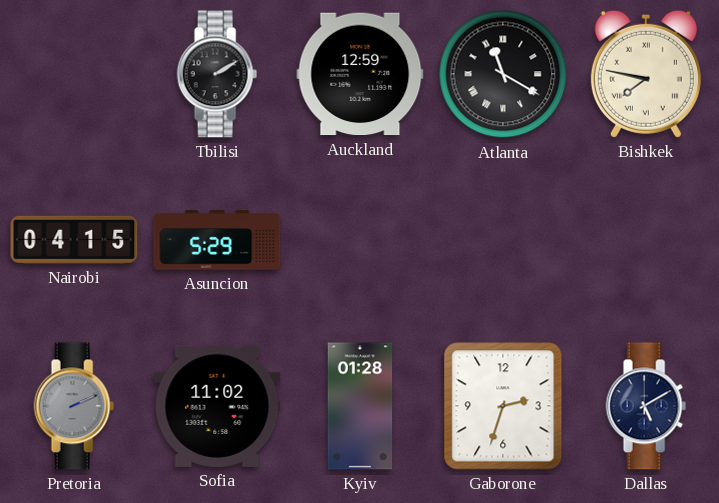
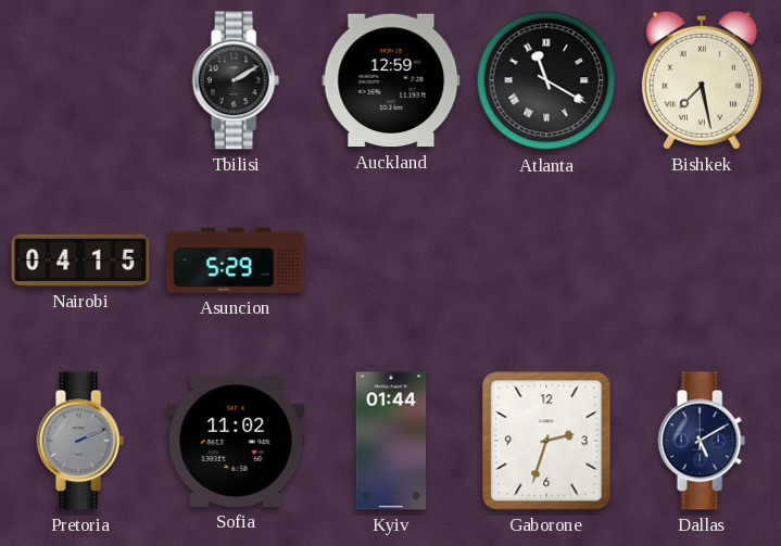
Bishkek: 7:47 -> 7:28
Kyiv: 01:28 -> 01:44
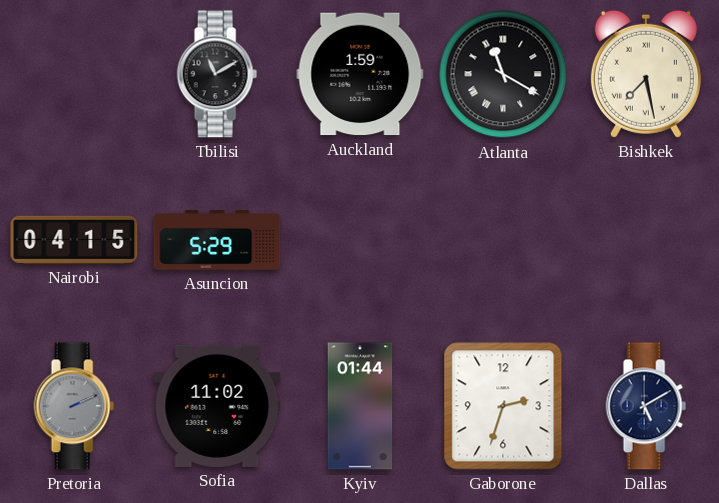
Tbilisi: 2:10 -> 11:10
Auckland: 12:59 -> 1:59
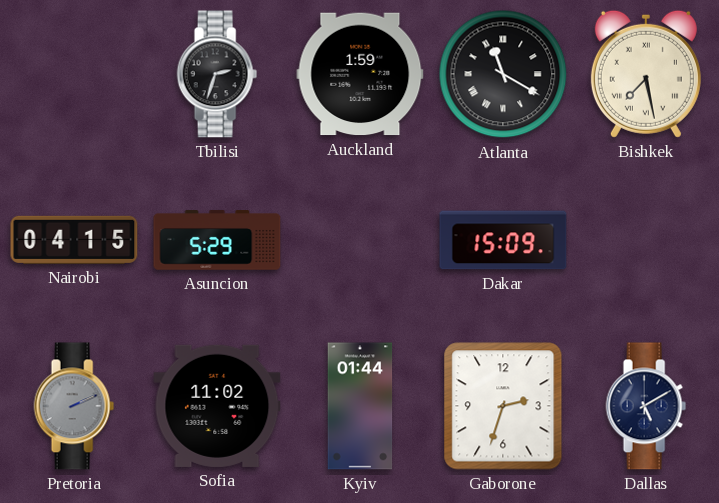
Tbilisi: 11:10 -> 2:33
Dakar: none -> 15:09
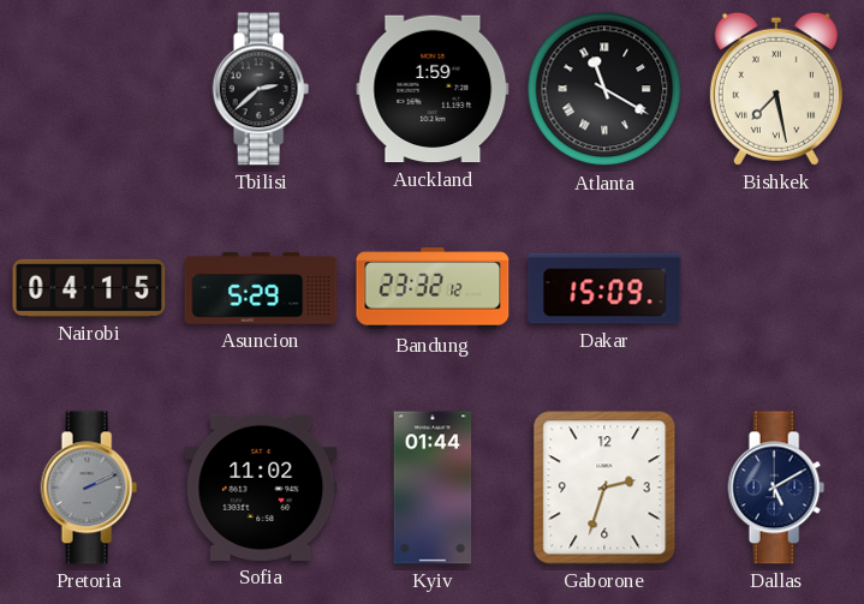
Tbilisi: 2:33 -> 2:38
Bandung: none -> 23:32
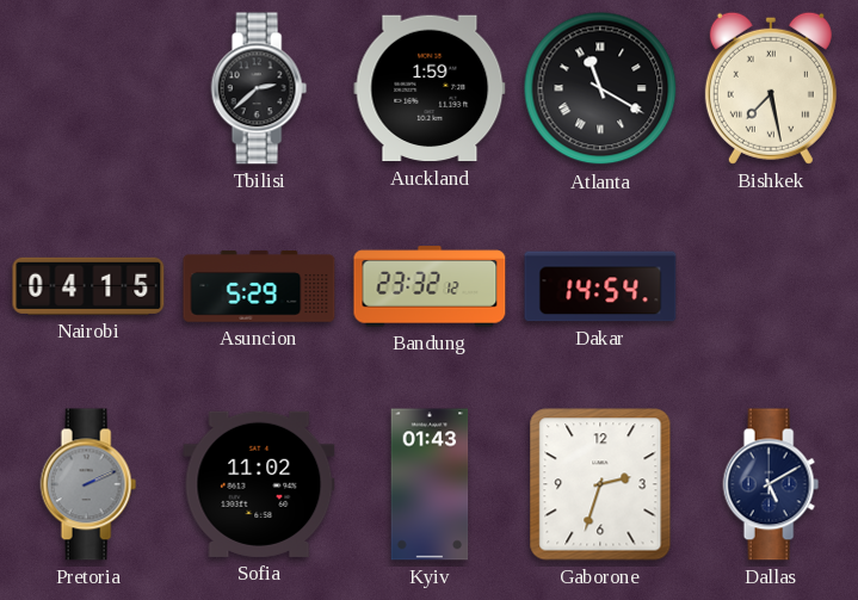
Dakar: 15:09 -> 14:54
Kyiv: 01:44 -> 01:43
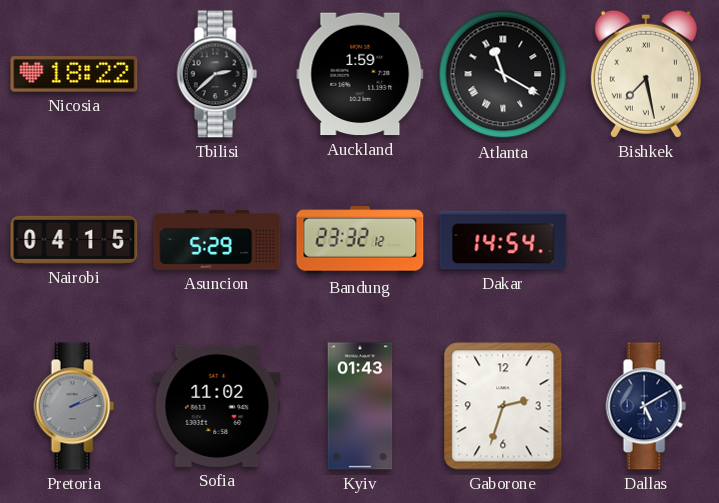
Nicosia: none -> 18:22
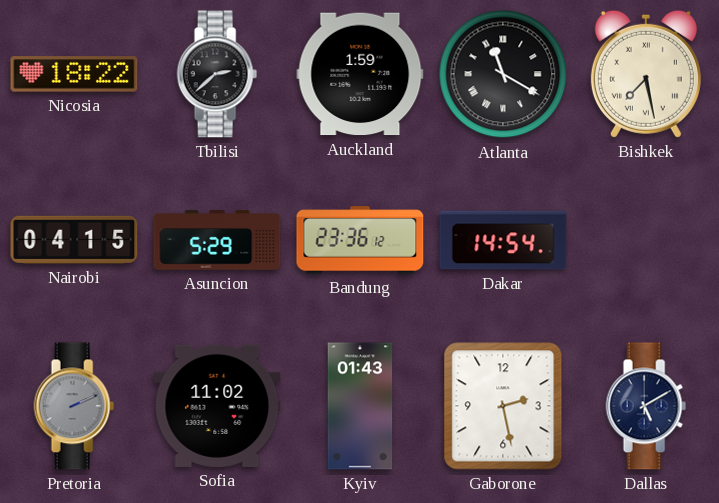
Bandung: 23:32 -> 23:36
Gaborone: 2:33 -> 2:28
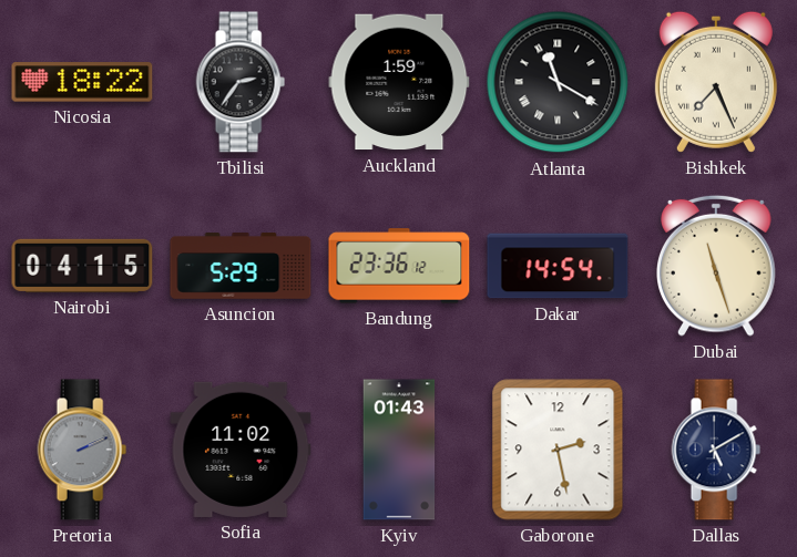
Tbilisi: 2:38 -> 2:36
Bishkek: 7:28 -> 7:26
Dubai: none -> 11:27
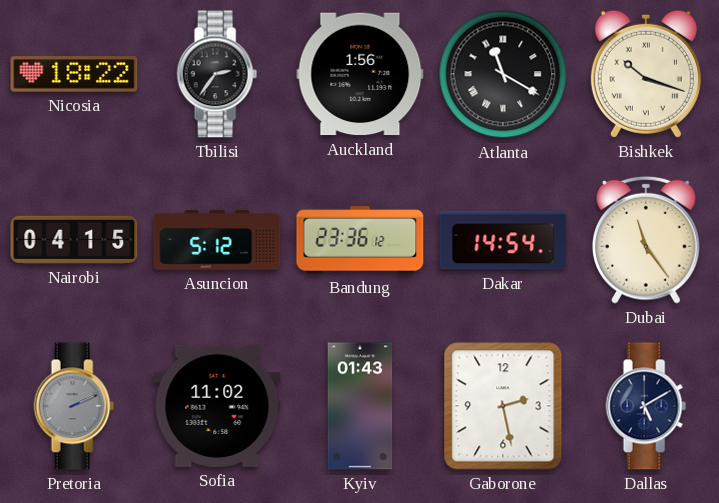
Auckland: 1:59 -> 1:56
Bishkek: 7:26 -> 10:18
Asuncion: 5:29 -> 5:12
Dubai: 11:27 -> 11:24
